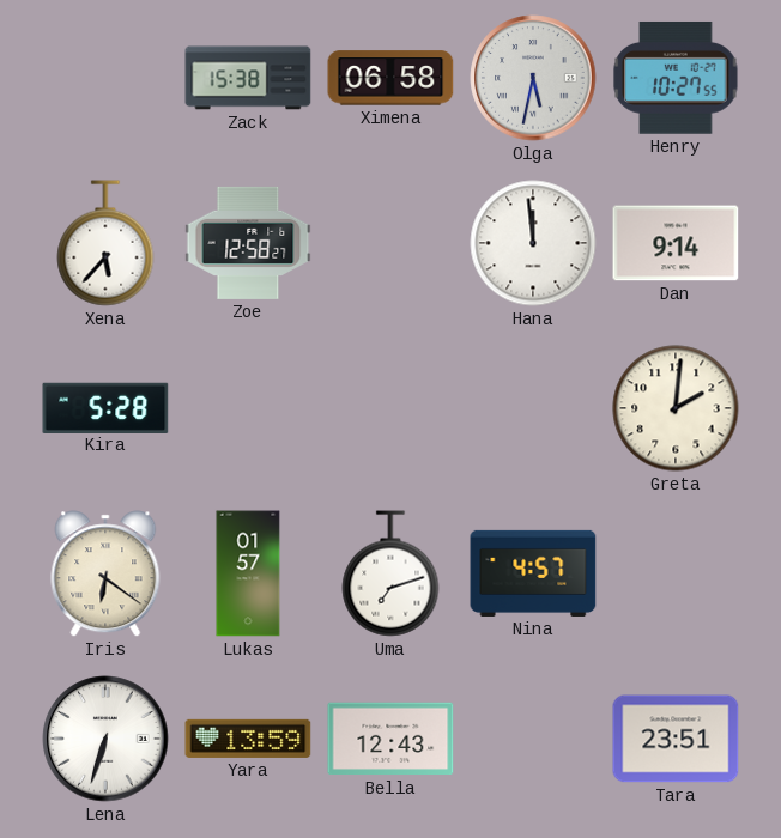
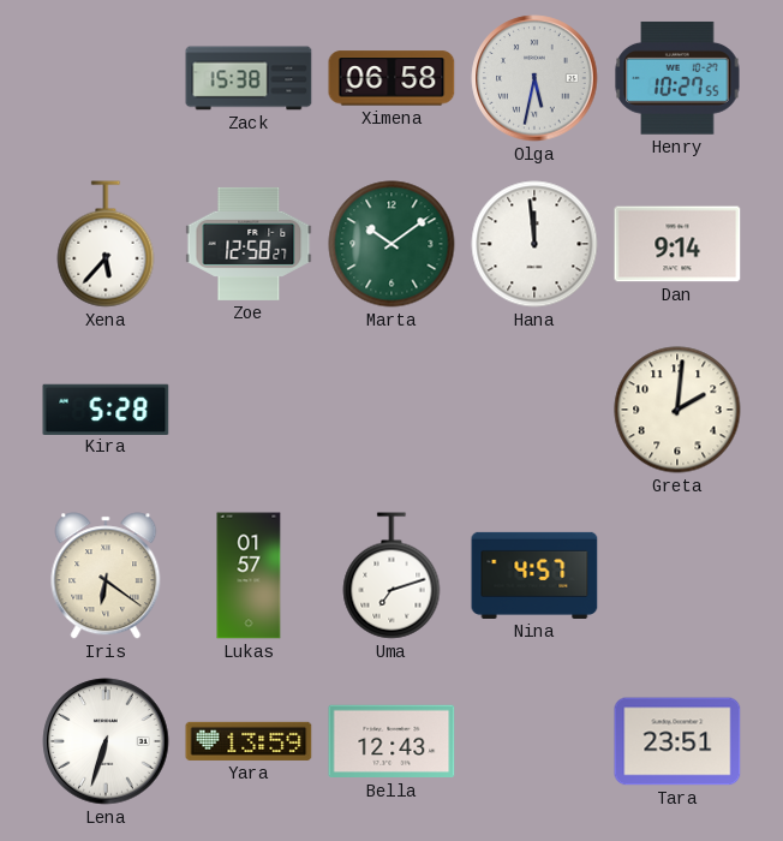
Marta: none -> 10:09
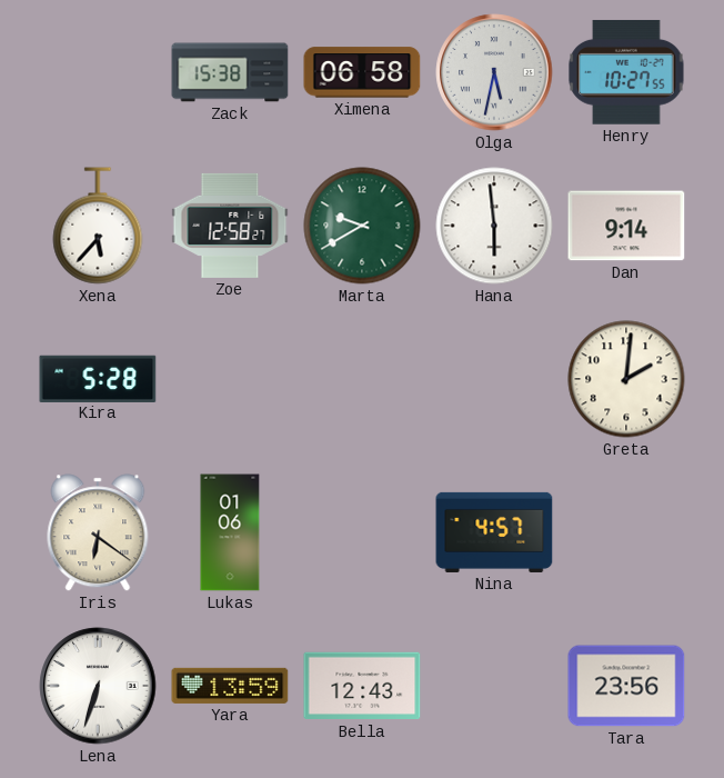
Marta: 10:09 -> 9:40
Hana: 11:59 -> 5:59
Lukas: 01:57 -> 01:06
Uma: 7:12 -> none
Tara: 23:51 -> 23:56
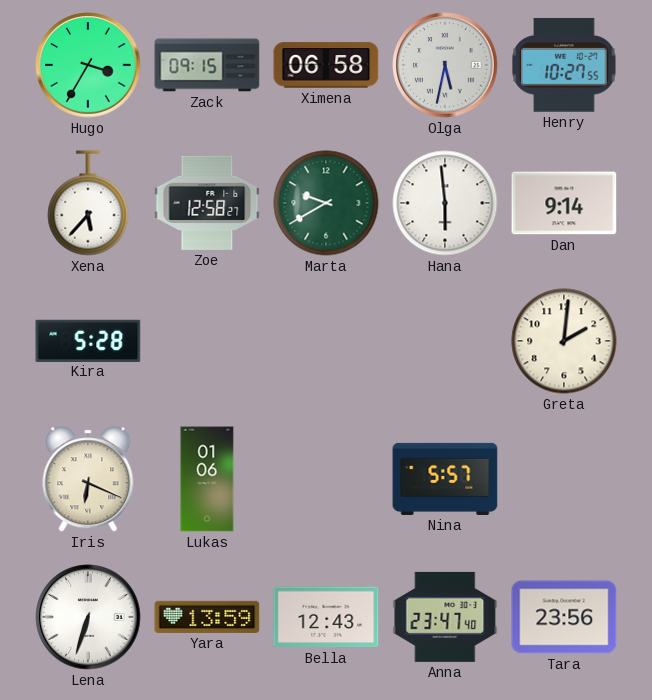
Hugo: none -> 3:35
Zack: 15:38 -> 09:15
Iris: 6:21 -> 6:19
Nina: 4:57 -> 5:57
Anna: none -> 23:47
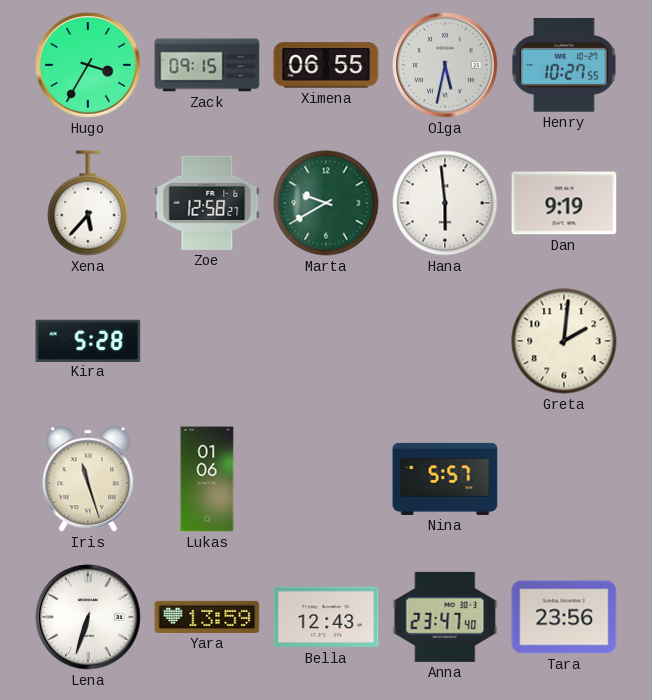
Ximena: 06:58 -> 06:55
Dan: 9:14 -> 9:19
Iris: 6:19 -> 11:27
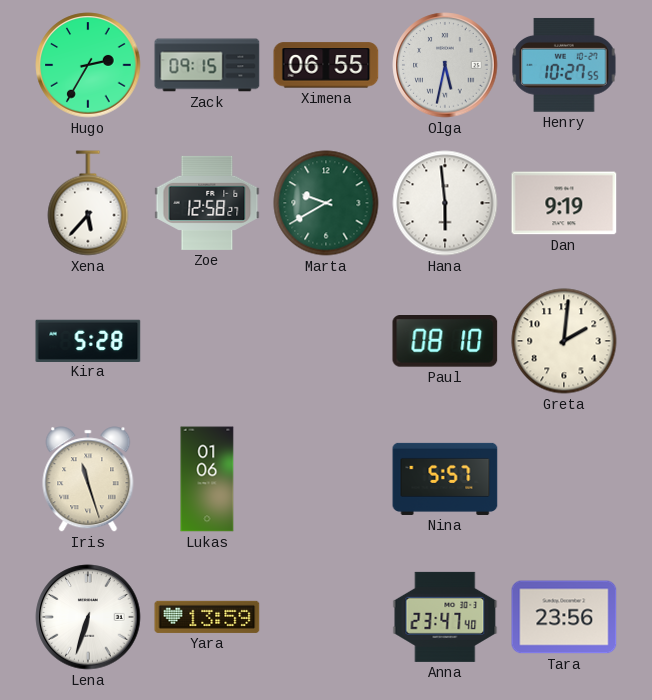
Hugo: 3:35 -> 2:35
Paul: none -> 08:10
Bella: 12:43 -> none
